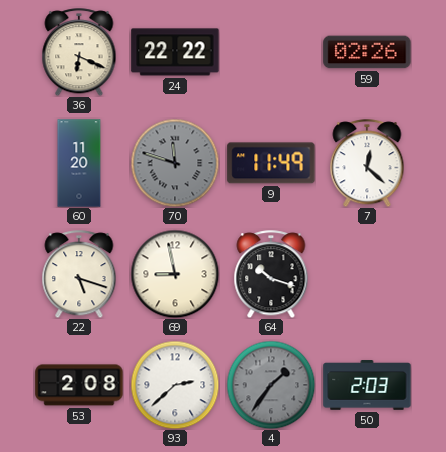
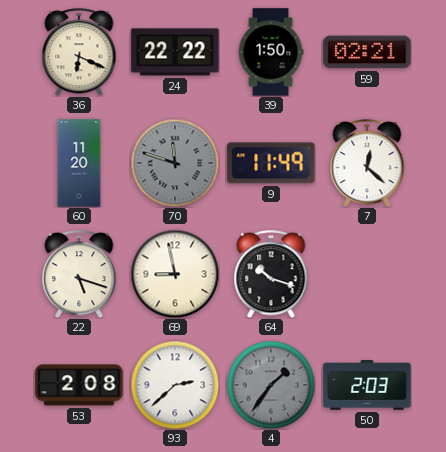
39: none -> 1:50
59: 02:26 -> 02:21
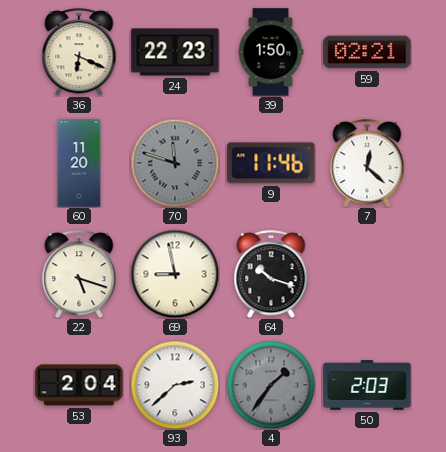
24: 22:22 -> 22:23
9: 11:49 -> 11:46
53: 2:08 -> 2:04
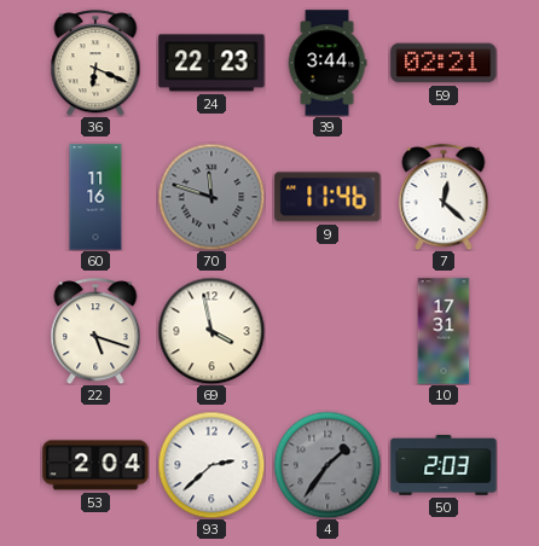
39: 1:50 -> 3:44
60: 11:20 -> 11:16
69: 8:58 -> 3:58
64: 10:18 -> none
10: none -> 17:31
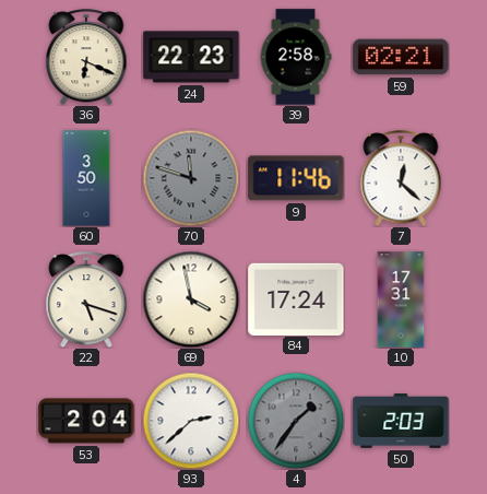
39: 3:44 -> 2:58
60: 11:16 -> 3:50
84: none -> 17:24
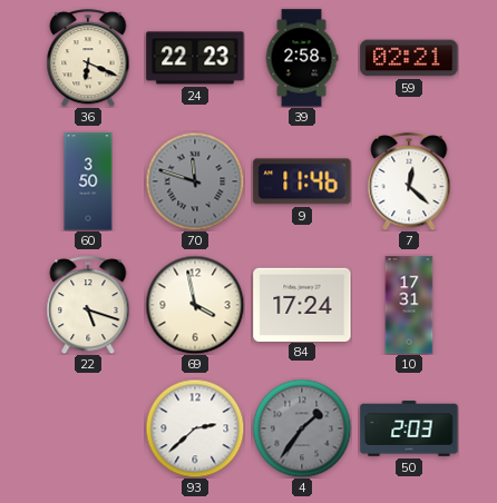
53: 2:04 -> none
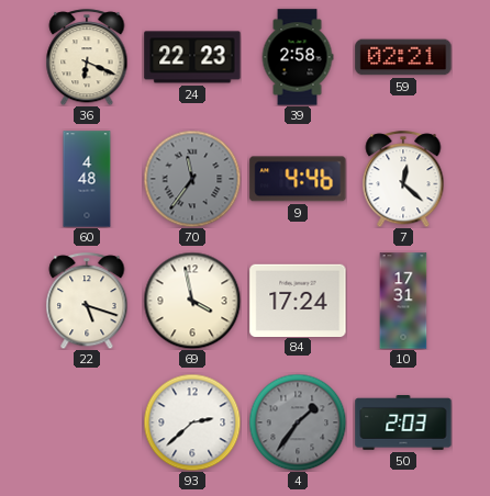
60: 3:50 -> 4:48
70: 11:48 -> 11:36
9: 11:46 -> 4:46
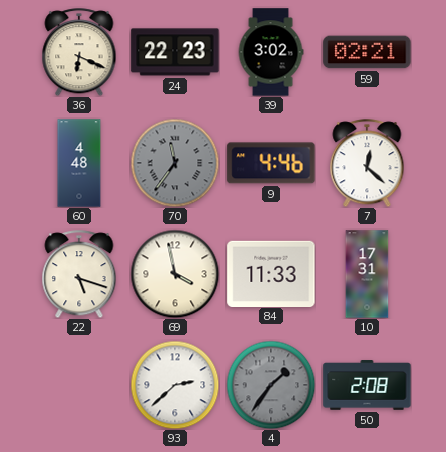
39: 2:58 -> 3:02
84: 17:24 -> 11:33
50: 2:03 -> 2:08
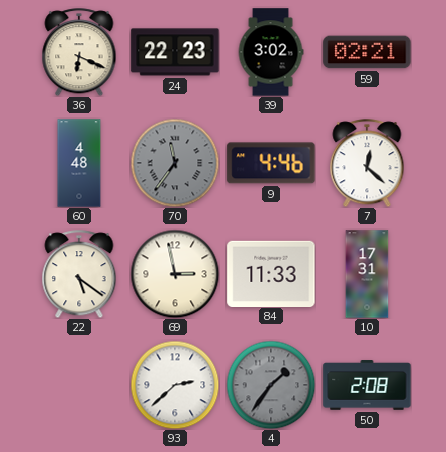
22: 5:18 -> 5:21
69: 3:58 -> 2:58
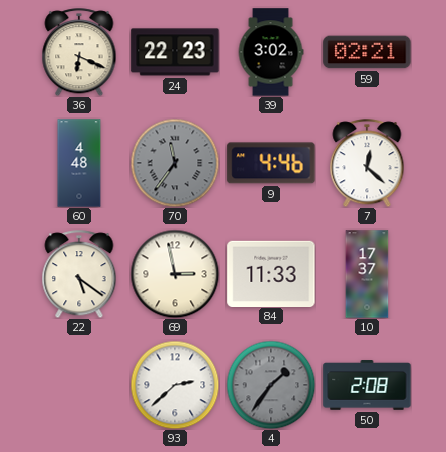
10: 17:31 -> 17:37
